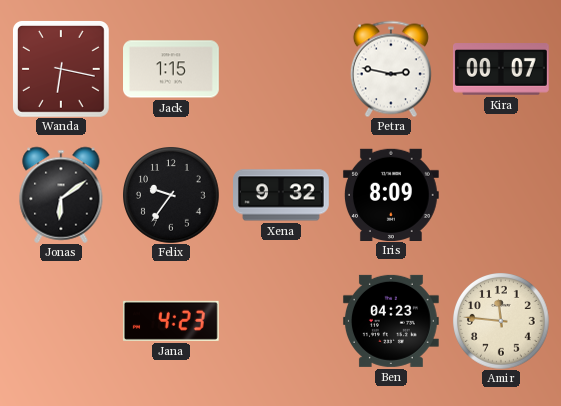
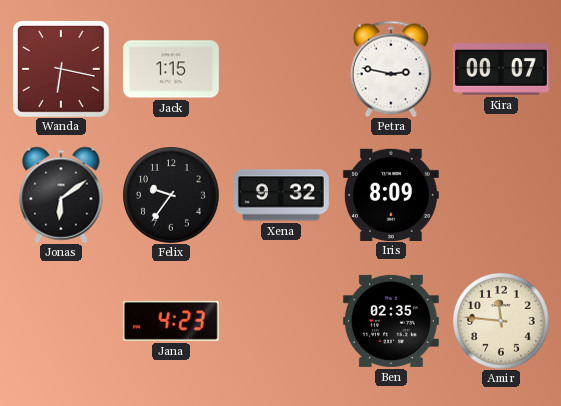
Ben: 04:23 -> 02:35
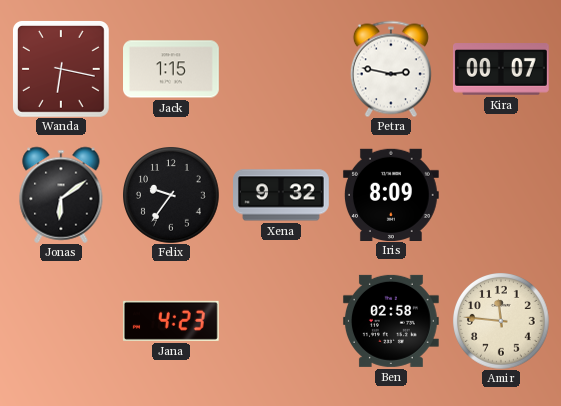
Ben: 02:35 -> 02:58
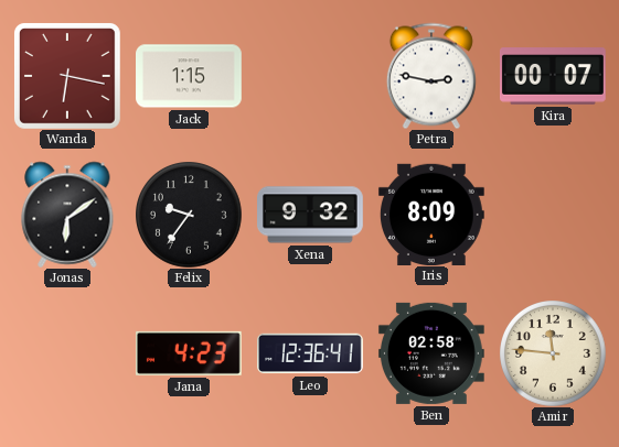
Leo: none -> 12:36
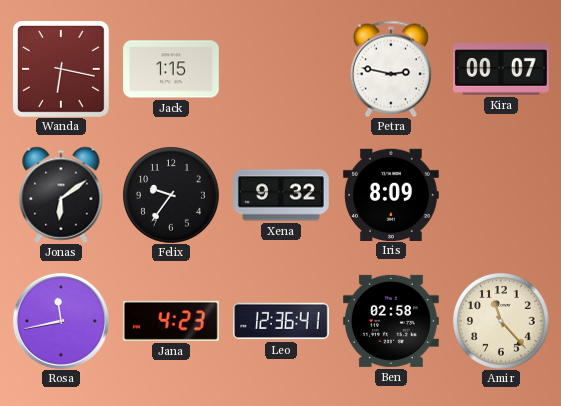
Rosa: none -> 11:43
Amir: 11:46 -> 11:23
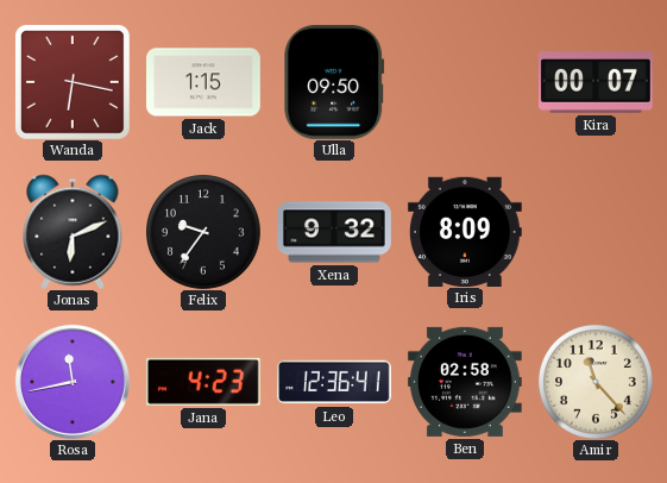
Ulla: none -> 09:50
Petra: 2:47 -> none
Jonas: 6:09 -> 6:11
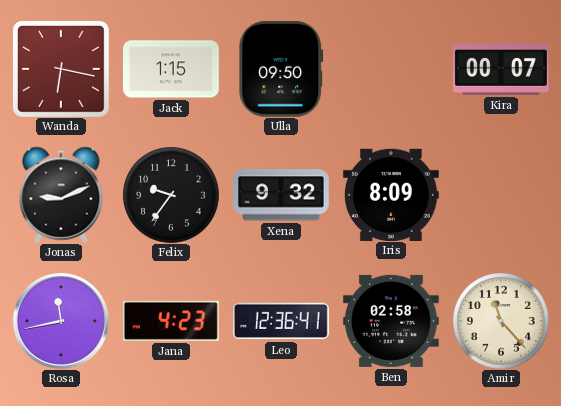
Jonas: 6:11 -> 9:11
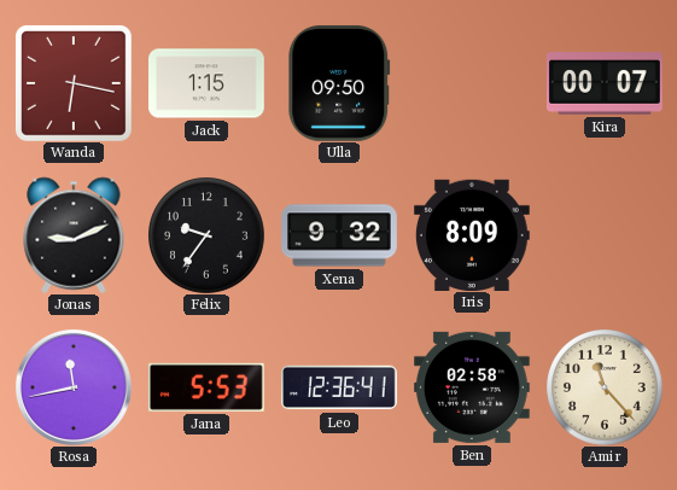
Jana: 4:23 -> 5:53
